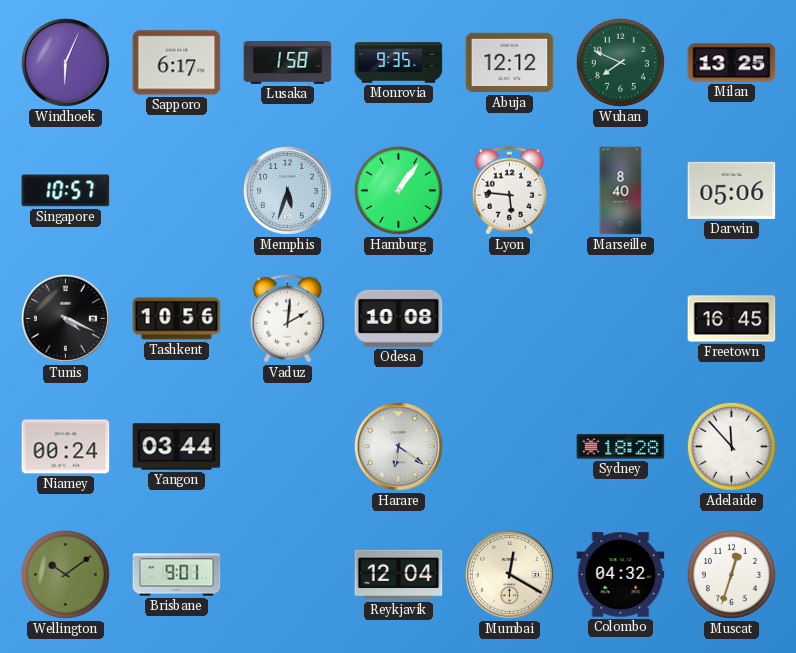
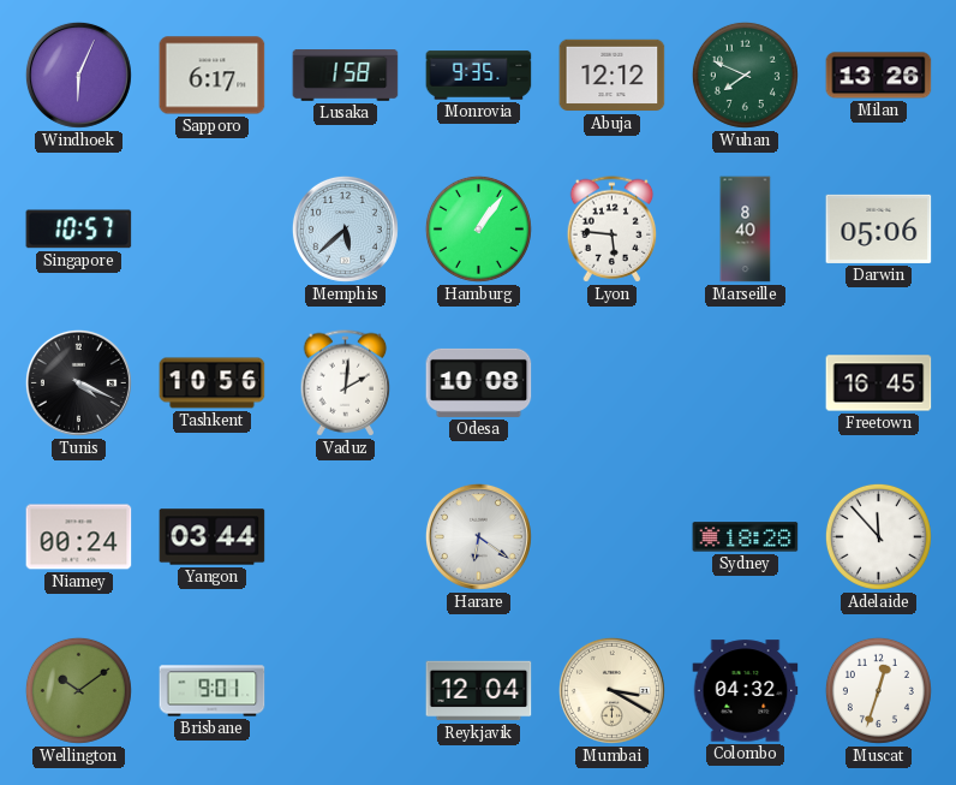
Milan: 13:25 -> 13:26
Memphis: 5:33 -> 5:38
Mumbai: 12:20 -> 3:20
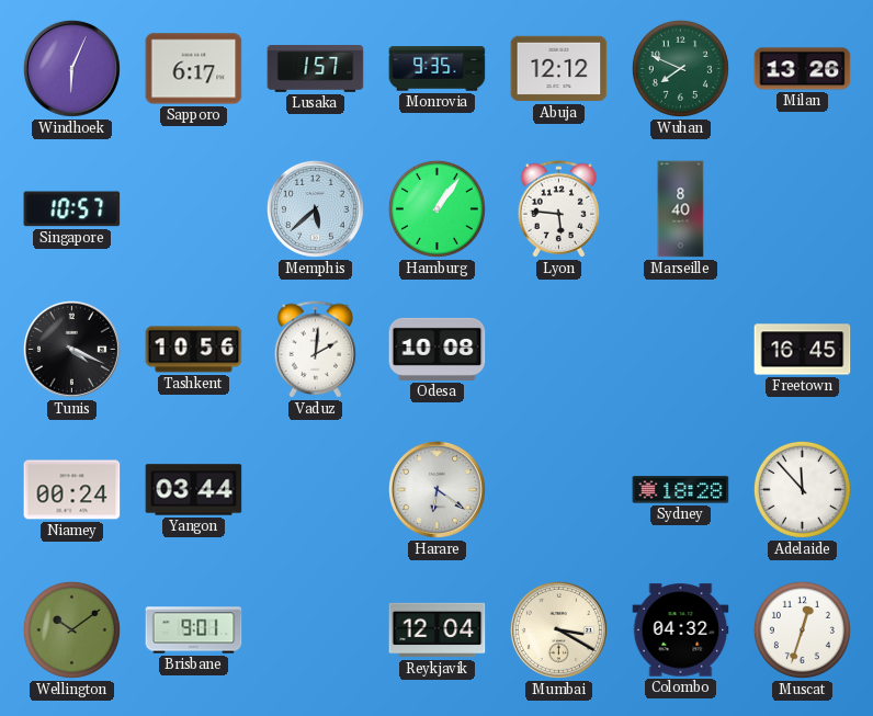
Lusaka: 1:58 -> 1:57
Darwin: 05:06 -> none
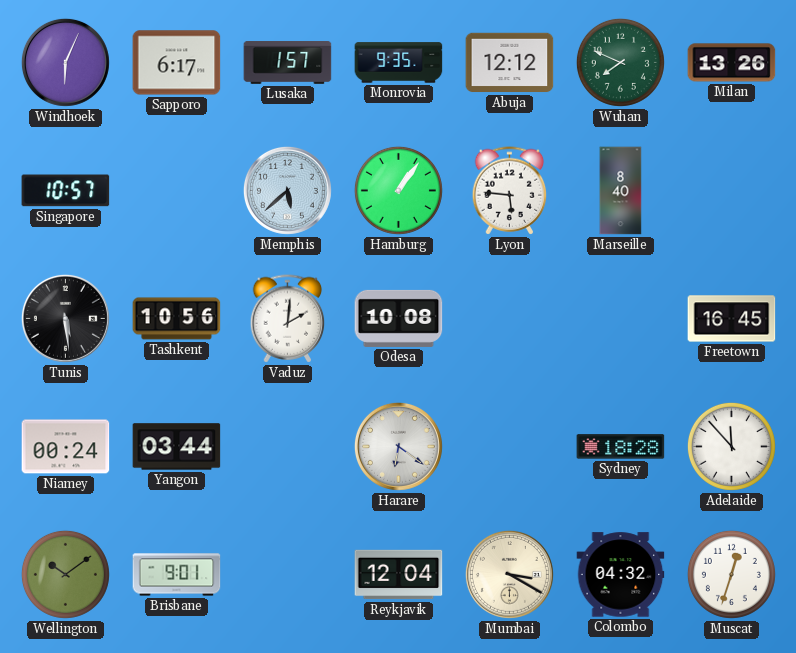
Tunis: 4:19 -> 5:29
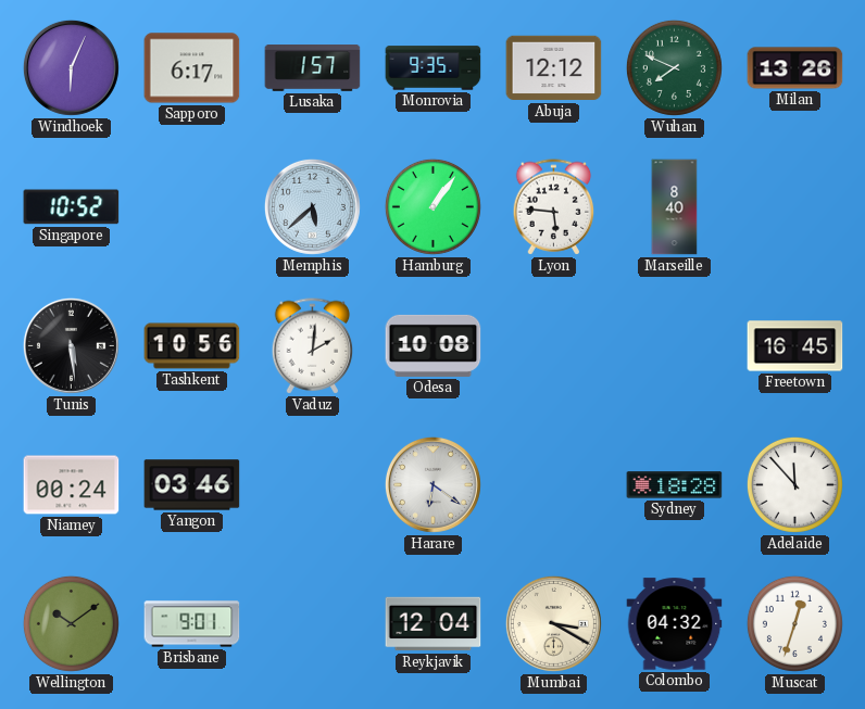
Singapore: 10:57 -> 10:52
Yangon: 03:44 -> 03:46
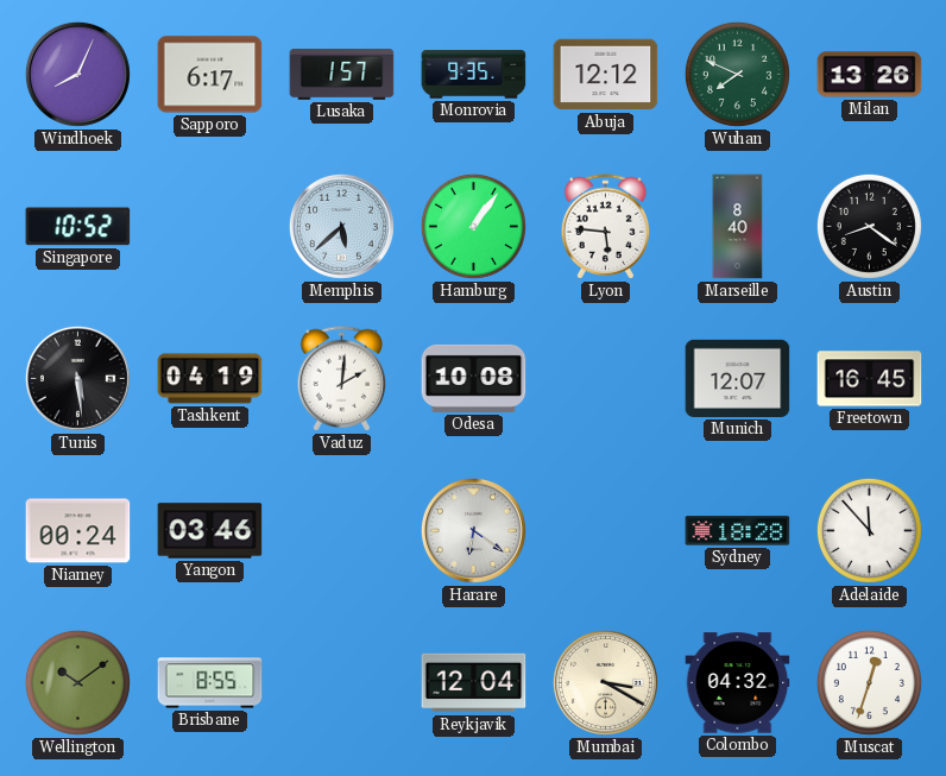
Windhoek: 6:04 -> 8:04
Austin: none -> 8:21
Tashkent: 10:56 -> 04:19
Munich: none -> 12:07
Brisbane: 9:01 -> 8:55
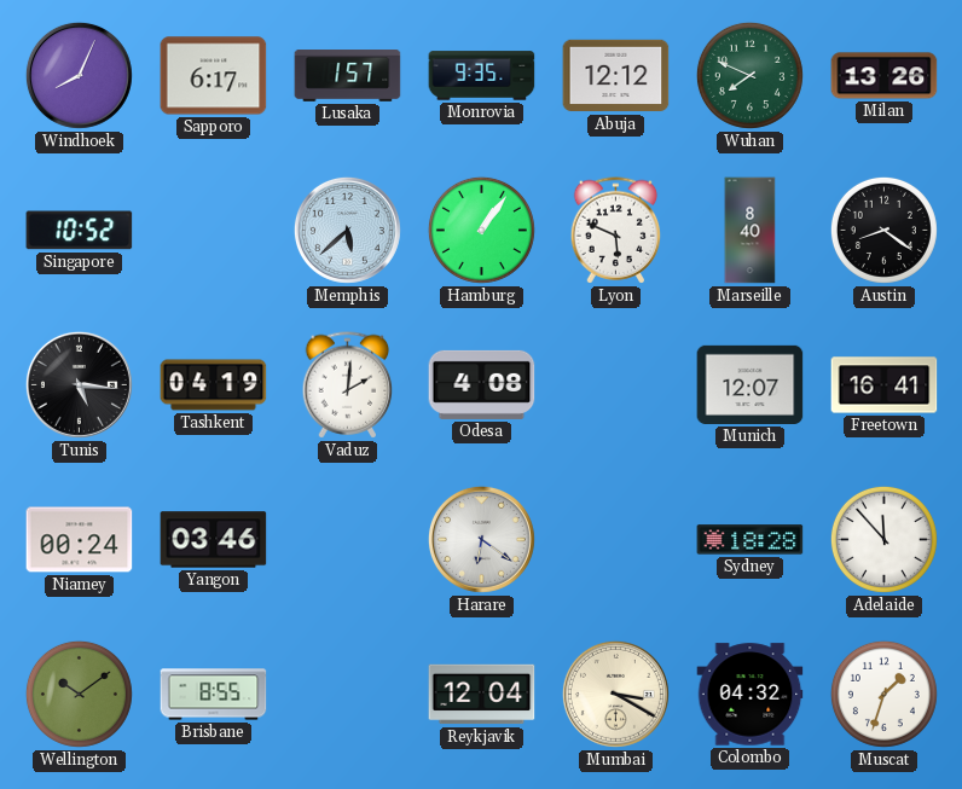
Lyon: 5:46 -> 5:49
Tunis: 5:29 -> 5:16
Odesa: 10:08 -> 4:08
Freetown: 16:45 -> 16:41
Muscat: 12:33 -> 1:33
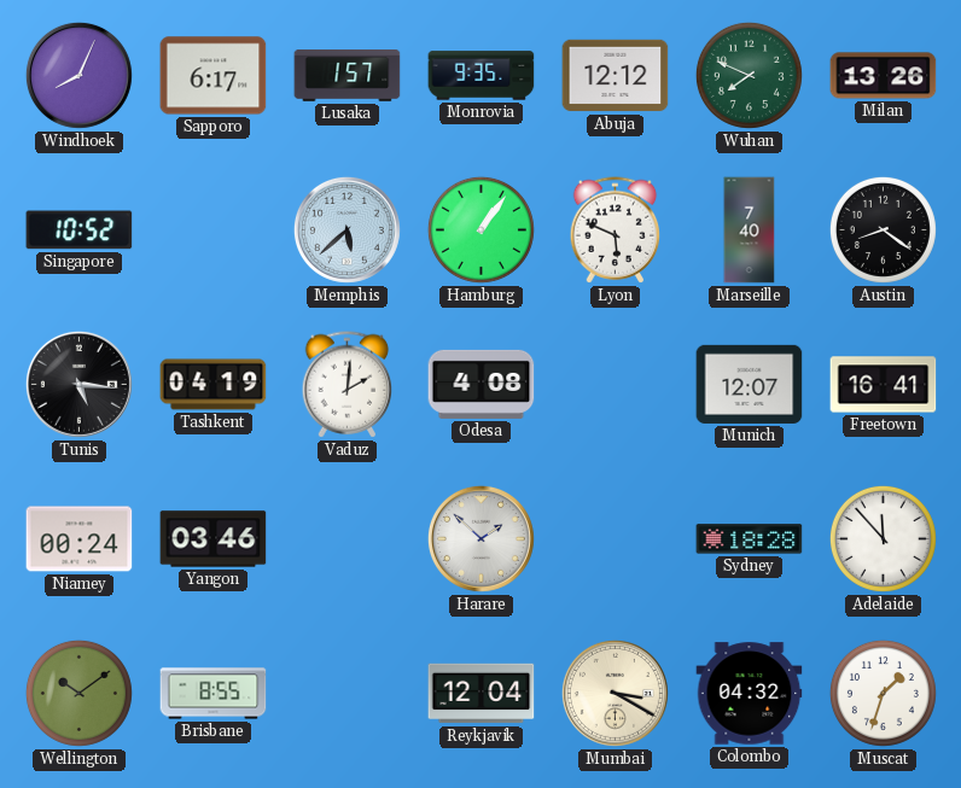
Marseille: 8:40 -> 7:40
Harare: 6:21 -> 1:52
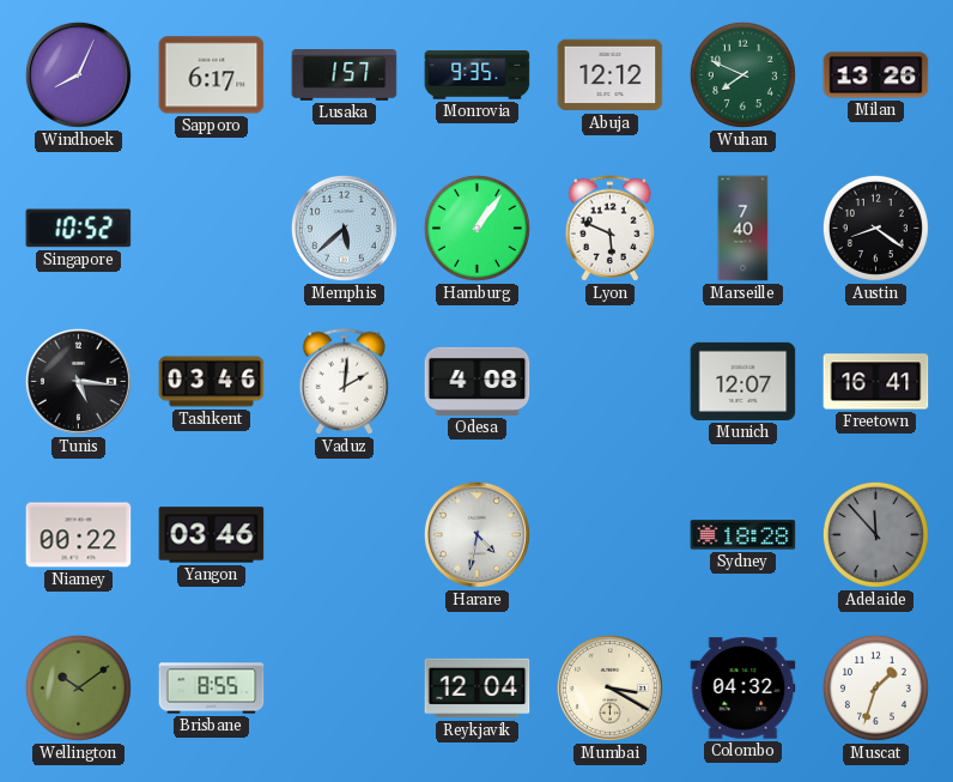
Tashkent: 04:19 -> 03:46
Niamey: 00:24 -> 00:22
Harare: 1:52 -> 4:32
Adelaide dial: white -> grey
